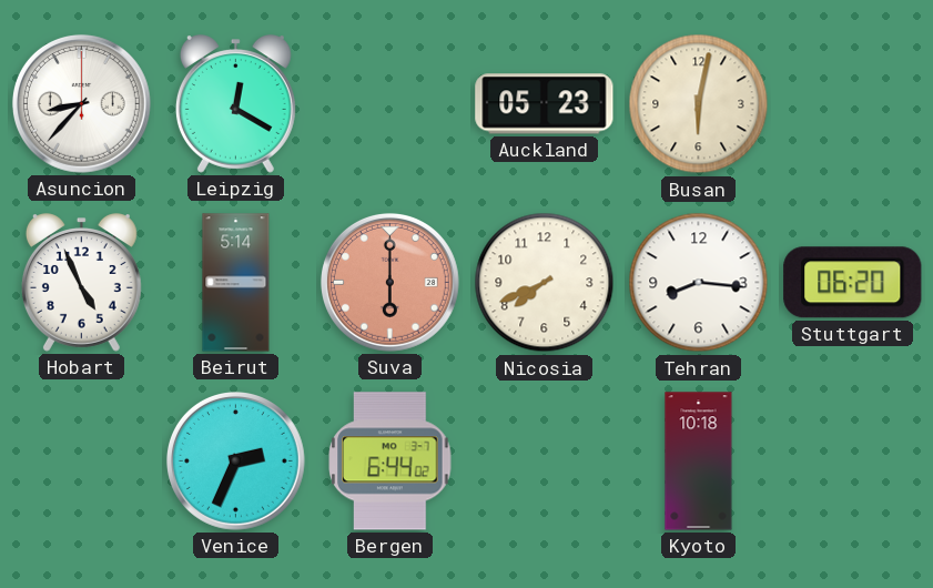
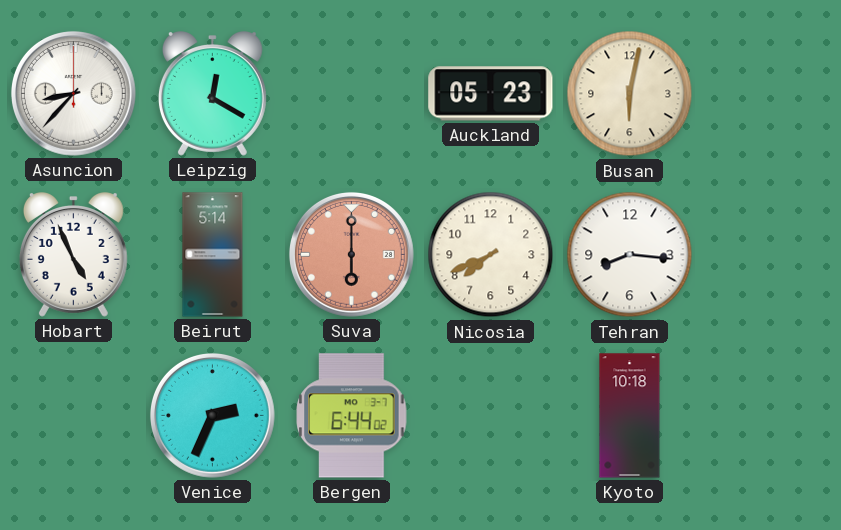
Stuttgart: 06:20 -> none
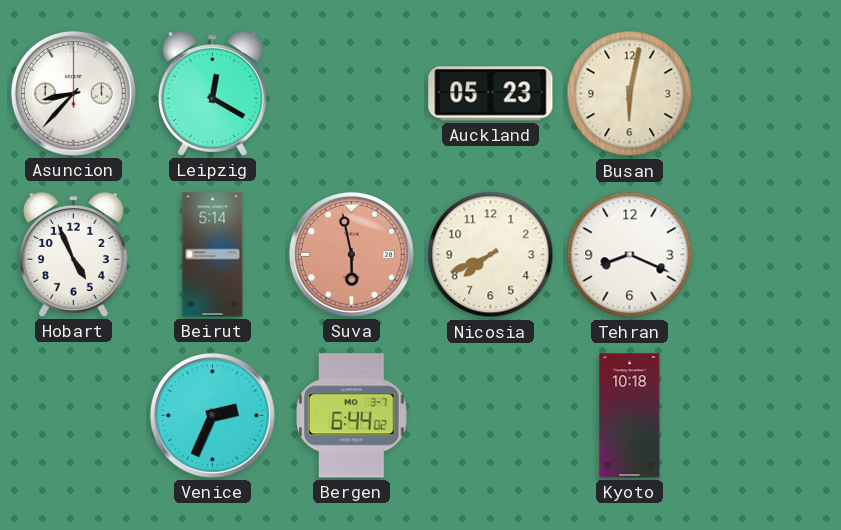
Suva: 6:00 -> 5:58
Tehran: 8:16 -> 8:19
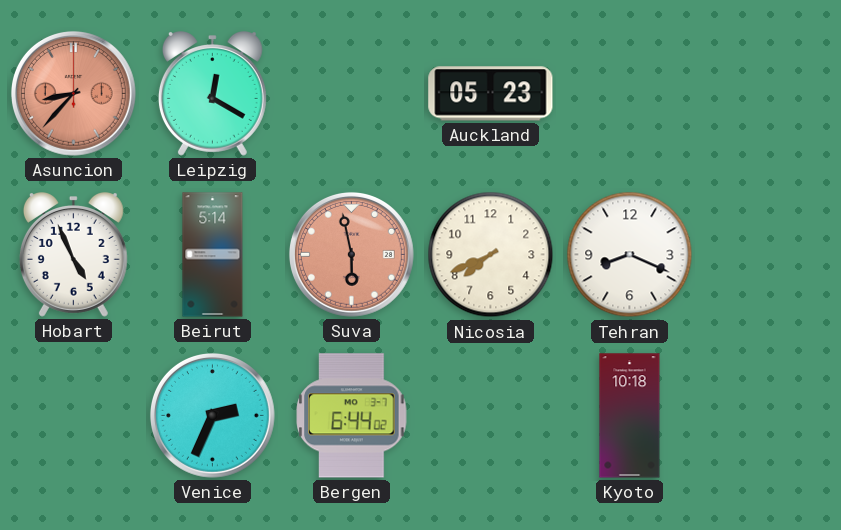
Asuncion dial: white -> salmon
Busan: 6:02 -> none
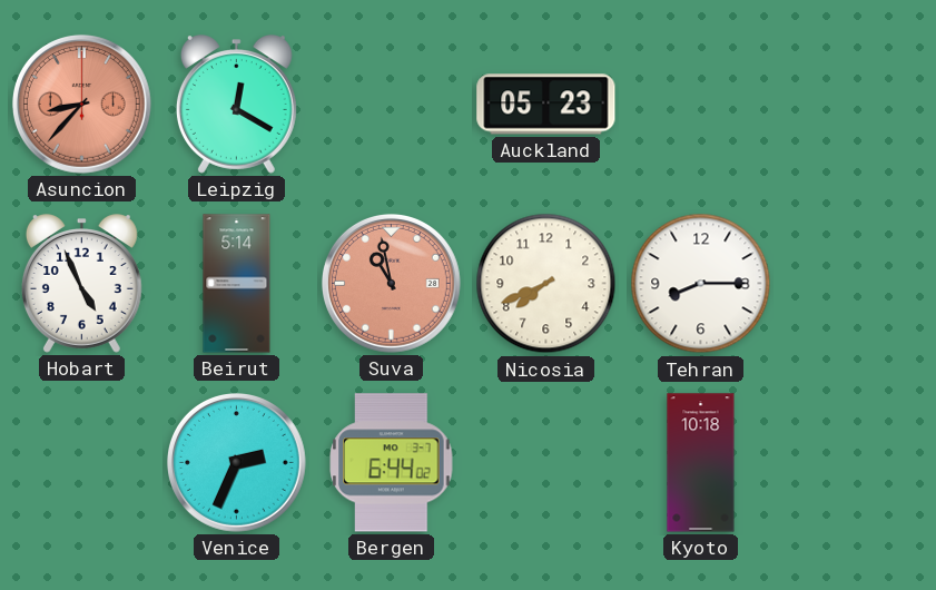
Suva: 5:58 -> 10:58
Tehran: 8:19 -> 8:15
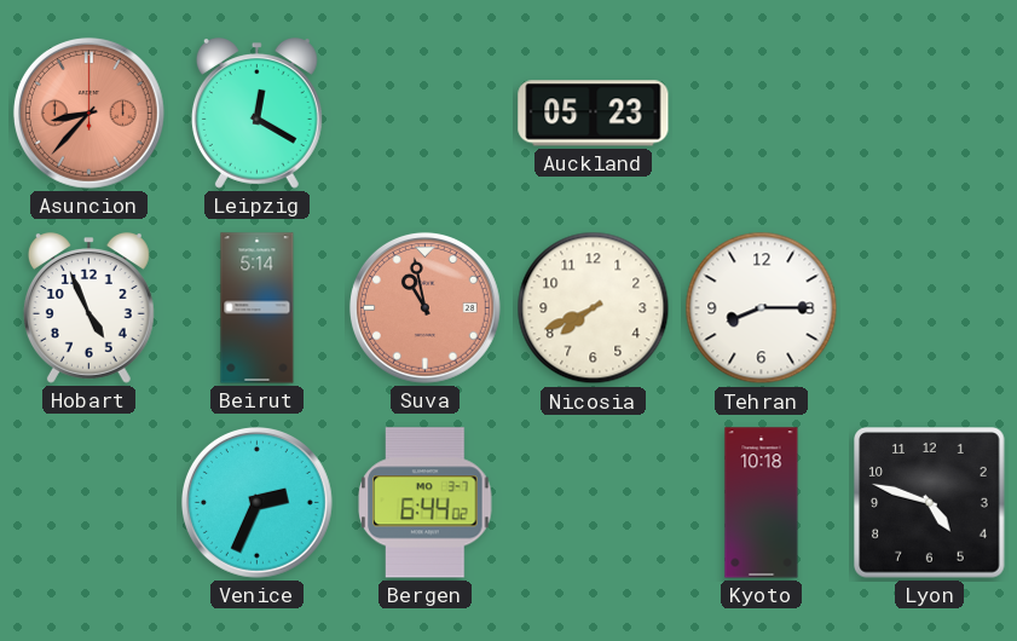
Lyon: none -> 4:48
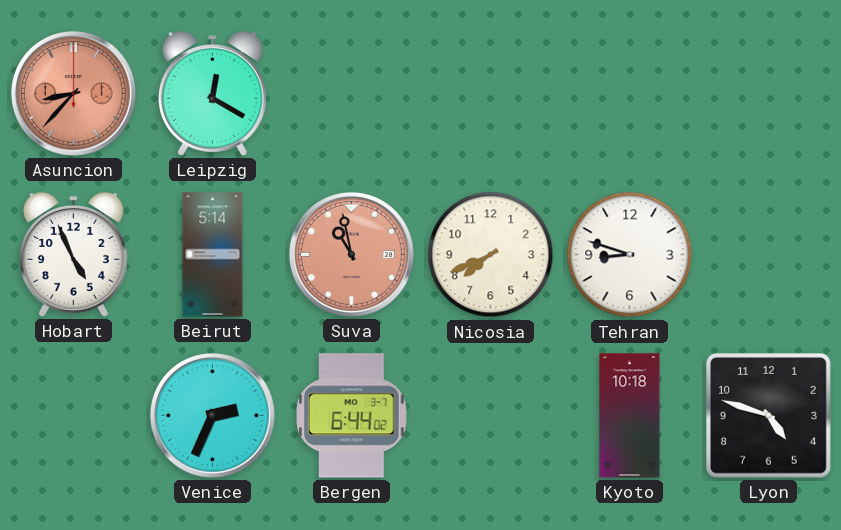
Auckland: 05:23 -> none
Tehran: 8:15 -> 8:48
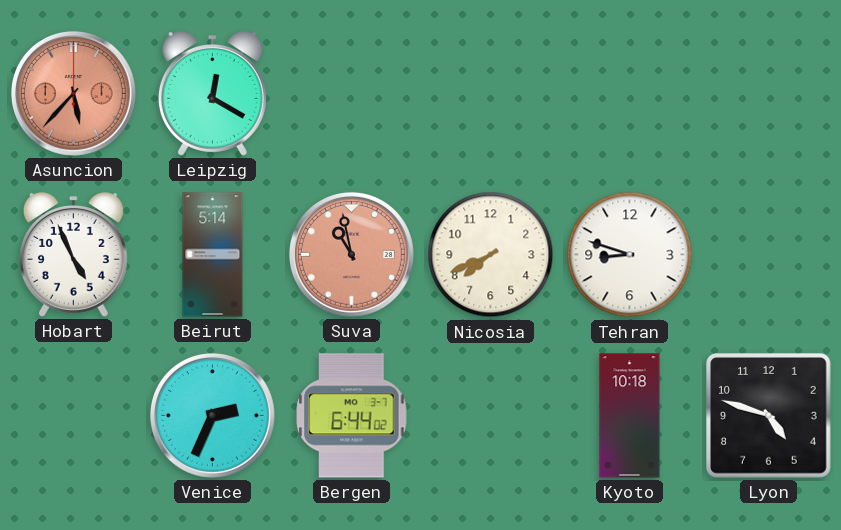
Asuncion: 8:37 -> 5:37
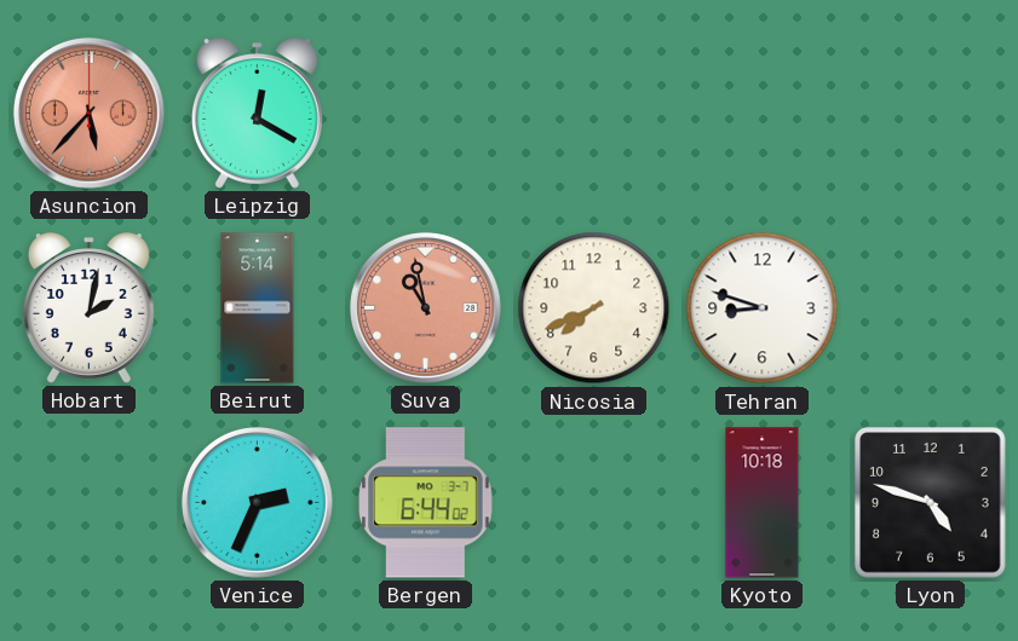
Hobart: 4:56 -> 2:02
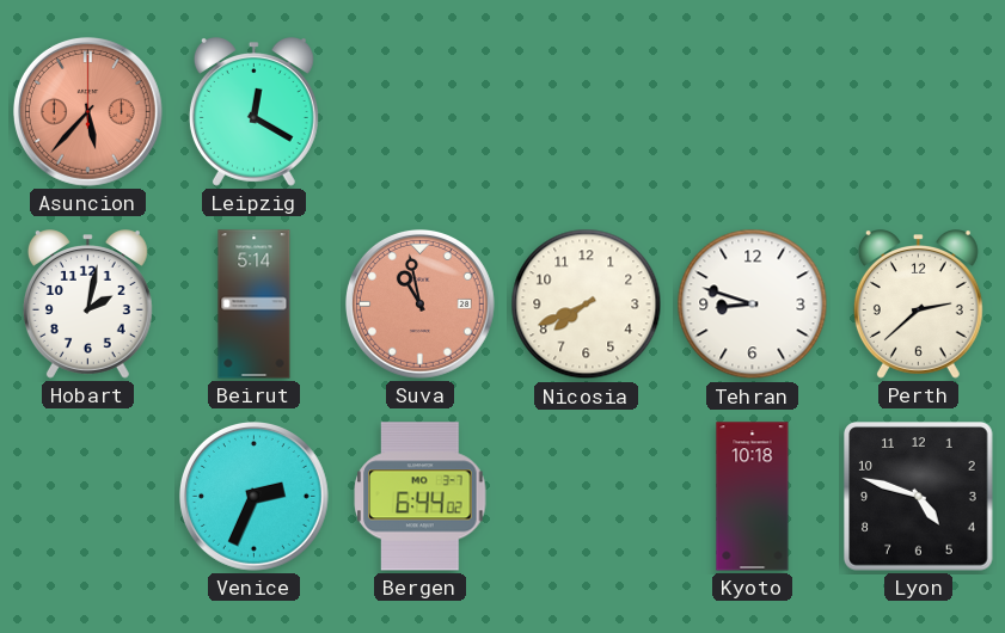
Perth: none -> 2:38
